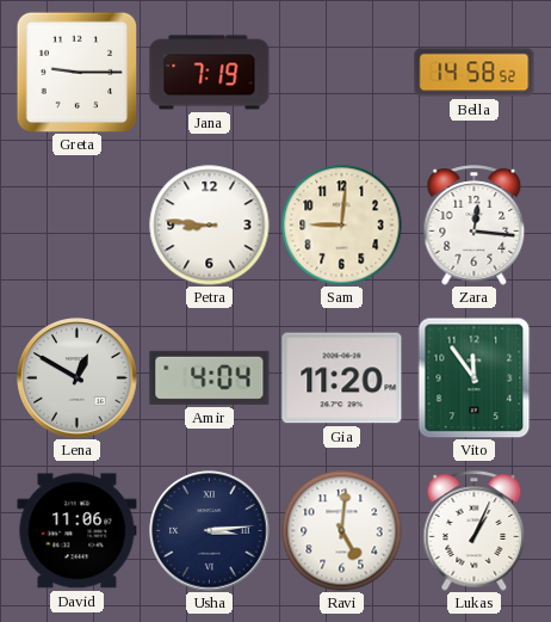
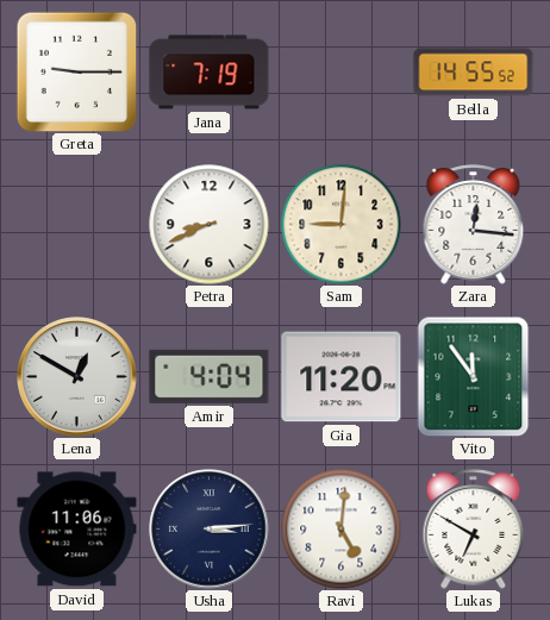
Bella: 14:58 -> 14:55
Petra: 8:46 -> 8:41
Lukas: 1:04 -> 6:50
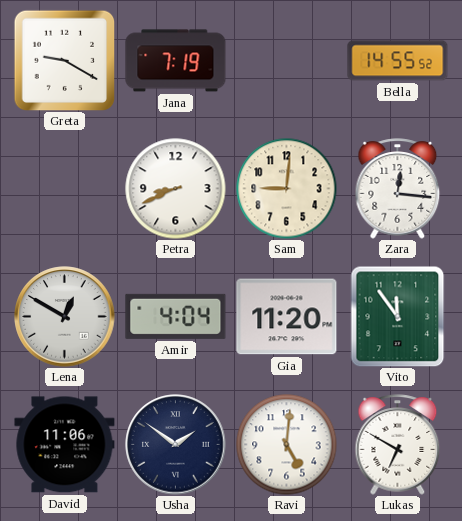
Greta: 9:15 -> 9:20
Usha: 3:14 -> 1:51
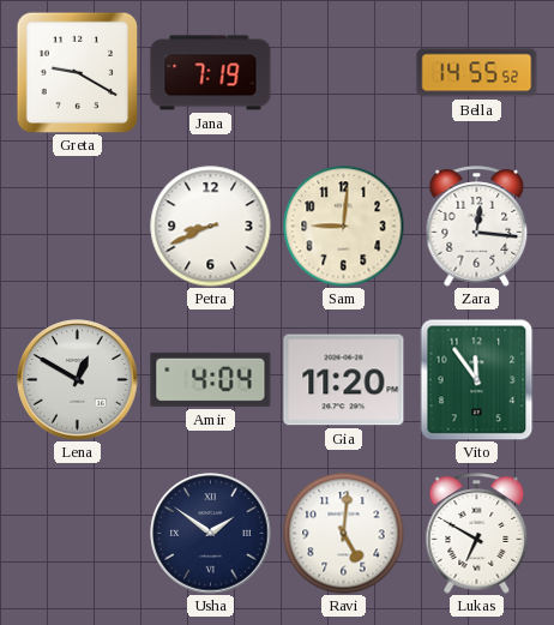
David: 11:06 -> none
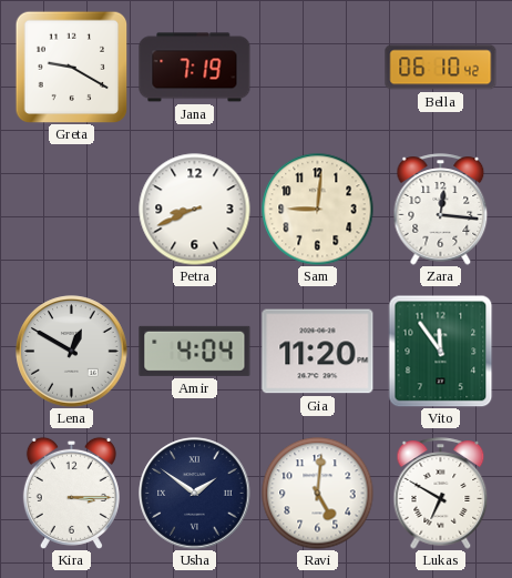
Bella: 14:55 -> 06:10
Kira: none -> 3:15
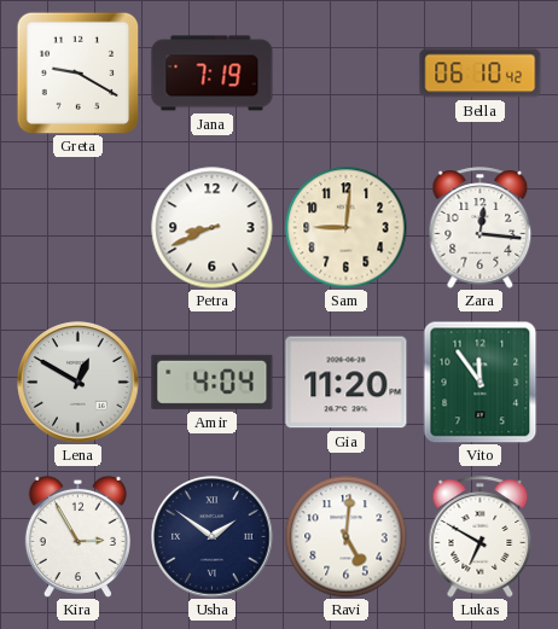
Kira: 3:15 -> 2:55
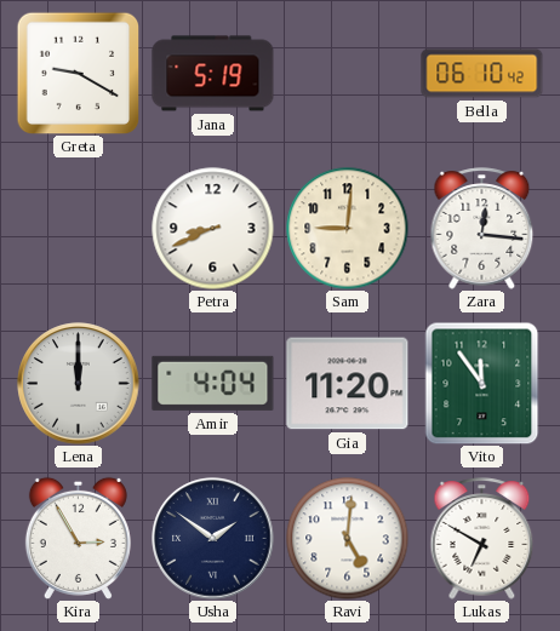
Jana: 7:19 -> 5:19
Lena: 12:50 -> 12:00
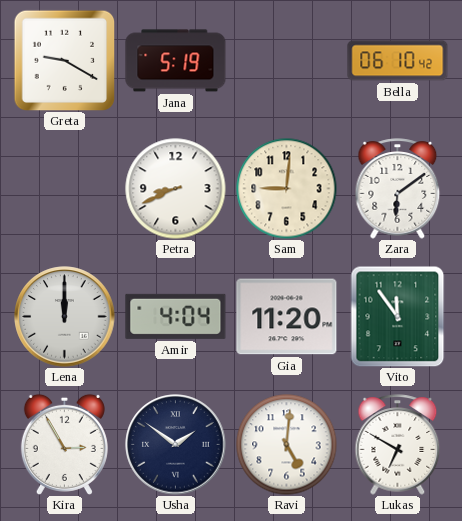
Zara: 12:16 -> 6:09
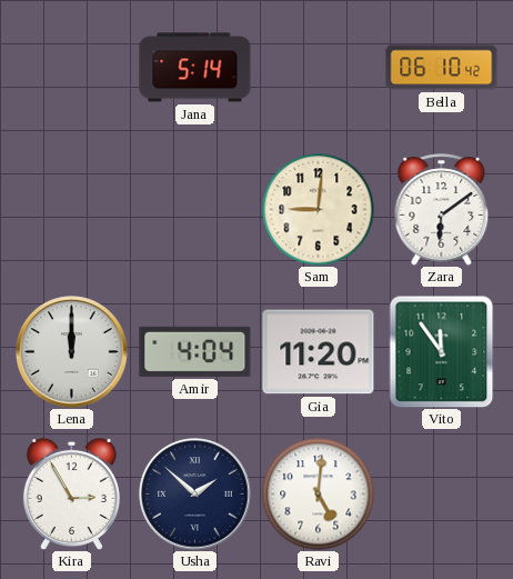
Greta: 9:20 -> none
Jana: 5:19 -> 5:14
Petra: 8:41 -> none
Usha: 1:51 -> 1:52
Lukas: 6:50 -> none
